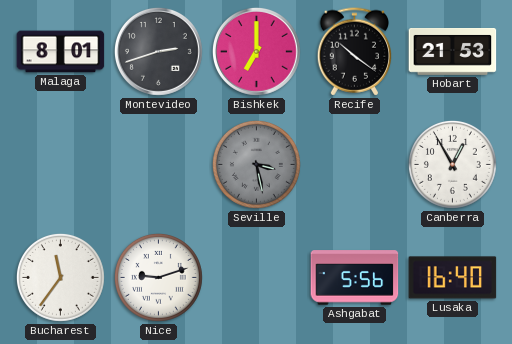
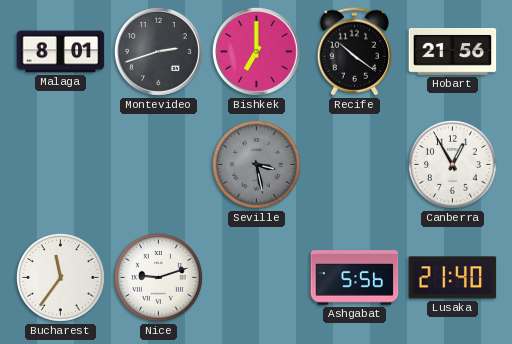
Hobart: 21:53 -> 21:56
Lusaka: 16:40 -> 21:40
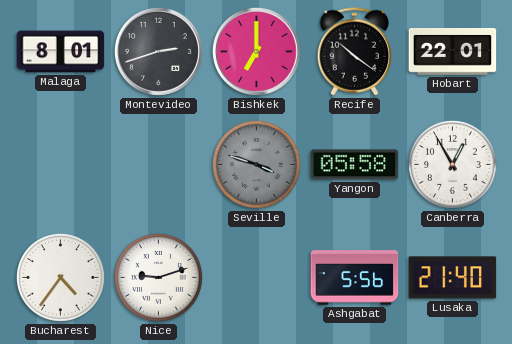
Hobart: 21:56 -> 22:01
Seville: 3:28 -> 3:48
Yangon: none -> 05:58
Bucharest: 11:36 -> 4:36
